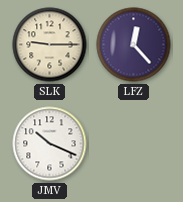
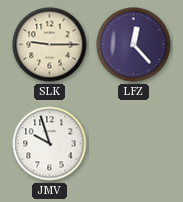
JMV: 10:19 -> 9:57
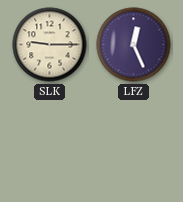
LFZ: 12:23 -> 12:26
JMV: 9:57 -> none
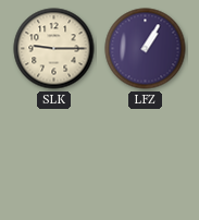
LFZ: 12:26 -> 1:05
